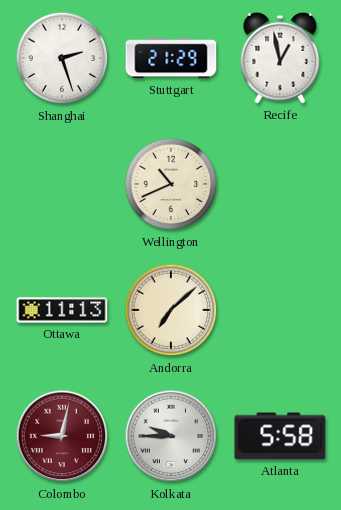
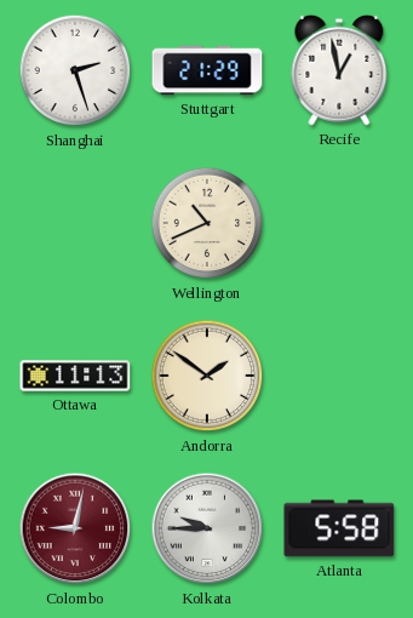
Andorra: 7:08 -> 1:51
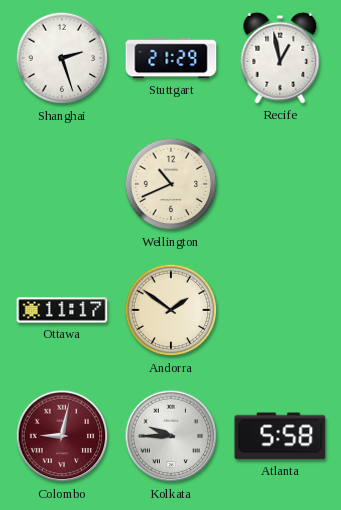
Ottawa: 11:13 -> 11:17
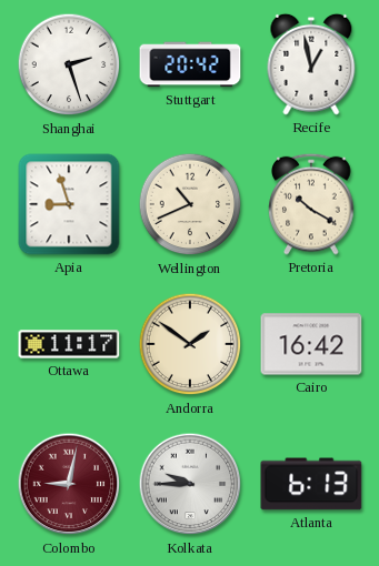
Stuttgart: 21:29 -> 20:42
Apia: none -> 8:57
Pretoria: none -> 10:20
Cairo: none -> 16:42
Atlanta: 5:58 -> 6:13
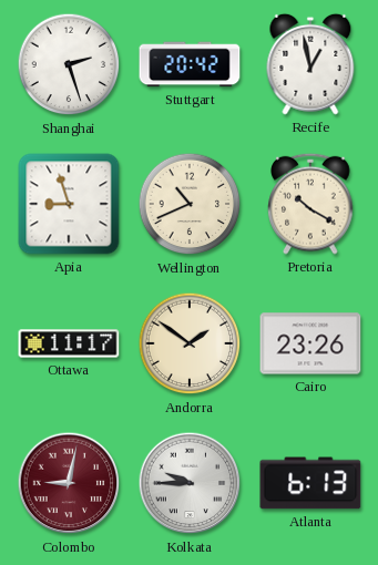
Cairo: 16:42 -> 23:26
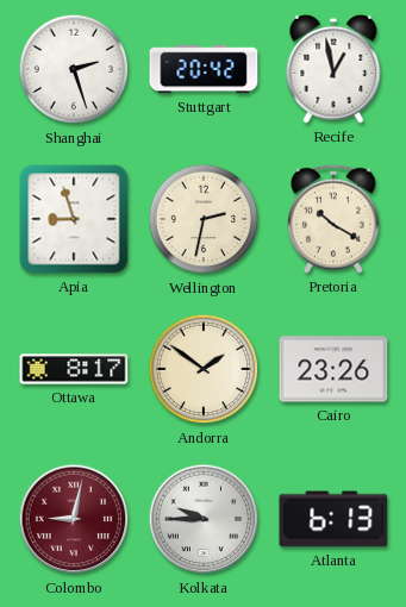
Wellington: 10:41 -> 2:32
Ottawa: 11:17 -> 8:17
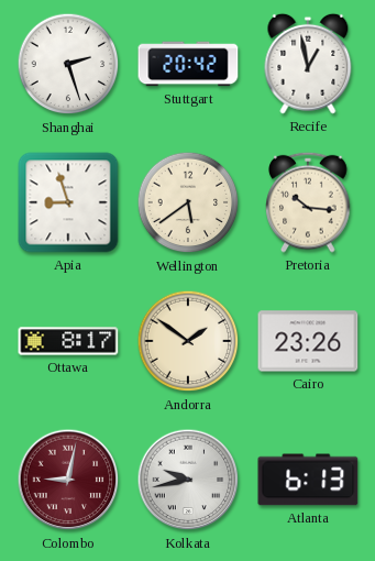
Wellington: 2:32 -> 5:39
Pretoria: 10:20 -> 10:16
Kolkata: 9:45 -> 9:43
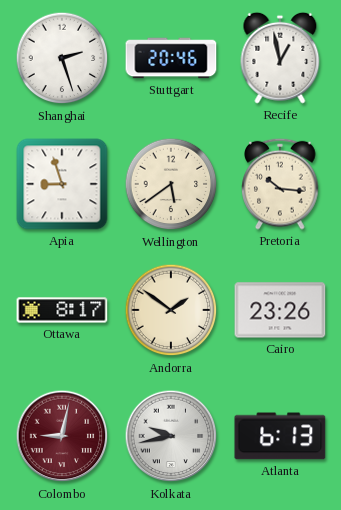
Stuttgart: 20:42 -> 20:46
